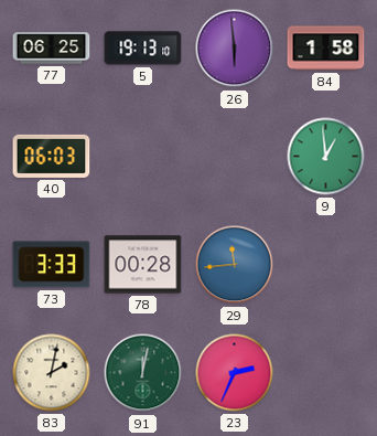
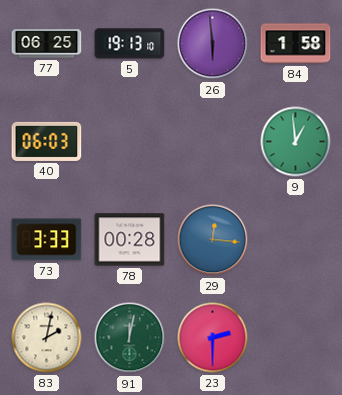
29: 11:44 -> 12:16
23: 2:34 -> 2:30
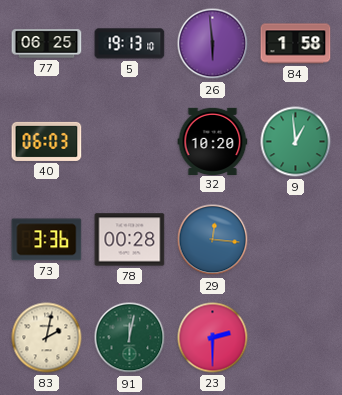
32: none -> 10:20
73: 3:33 -> 3:36
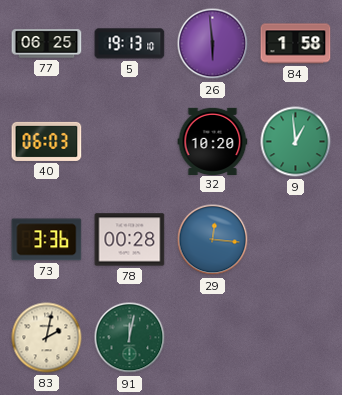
23: 2:30 -> none
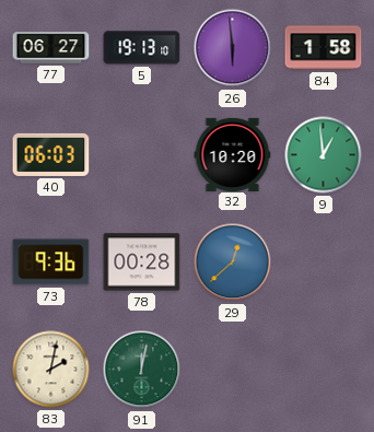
77: 06:25 -> 06:27
73: 3:36 -> 9:36
29: 12:16 -> 12:38
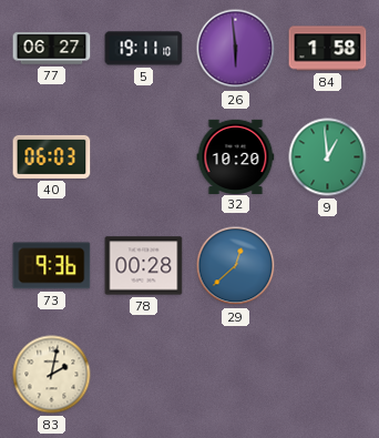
5: 19:13 -> 19:11
91: 12:02 -> none
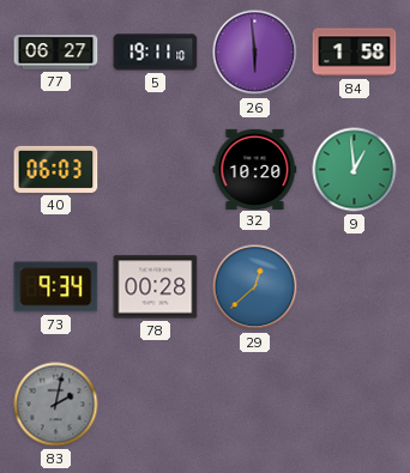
73: 9:36 -> 9:34
83 dial: cream -> grey
